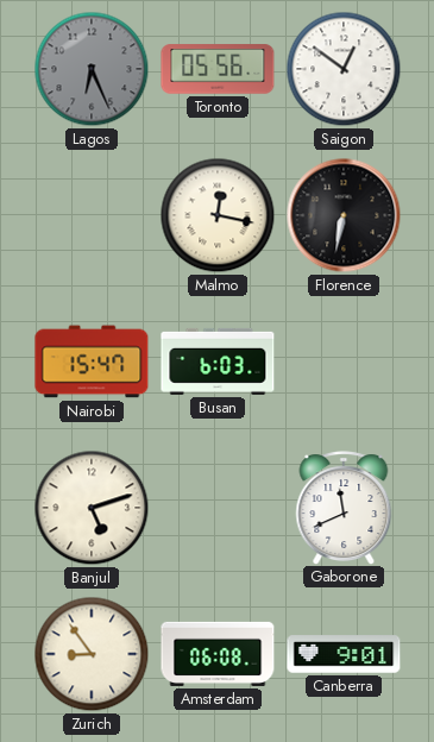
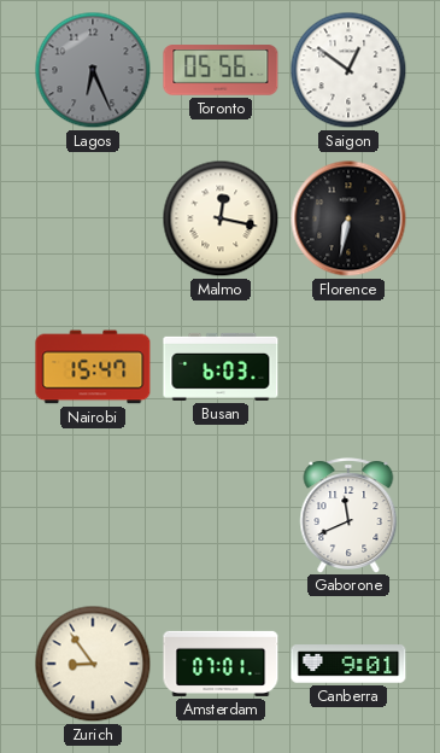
Banjul: 5:12 -> none
Amsterdam: 06:08 -> 07:01
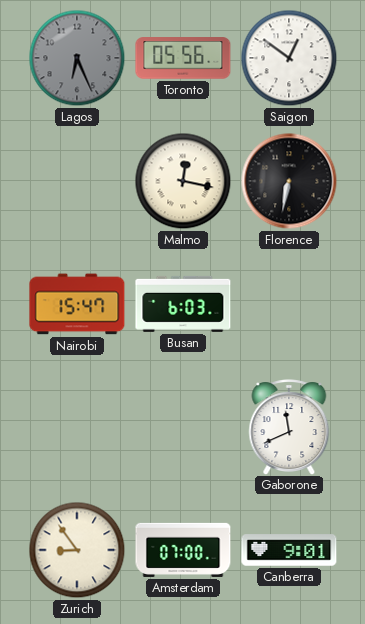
Amsterdam: 07:01 -> 07:00
